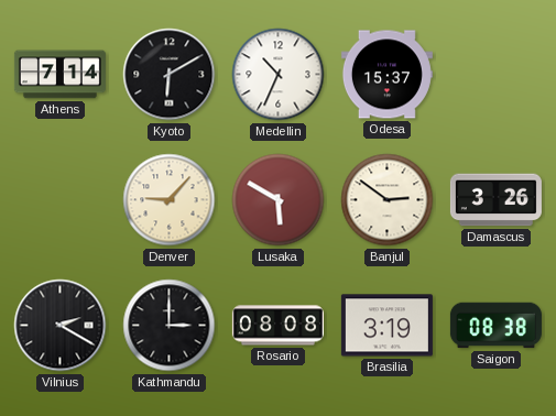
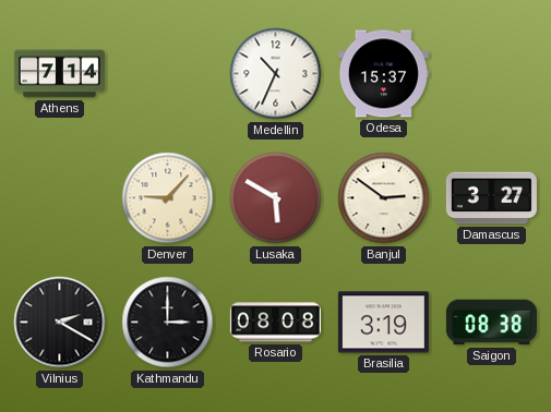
Kyoto: 6:10 -> none
Damascus: 3:26 -> 3:27
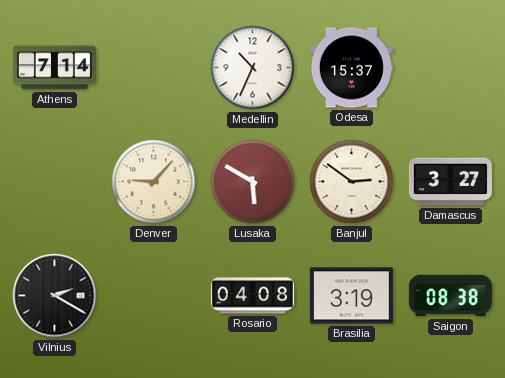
Kathmandu: 3:00 -> none
Rosario: 08:08 -> 04:08
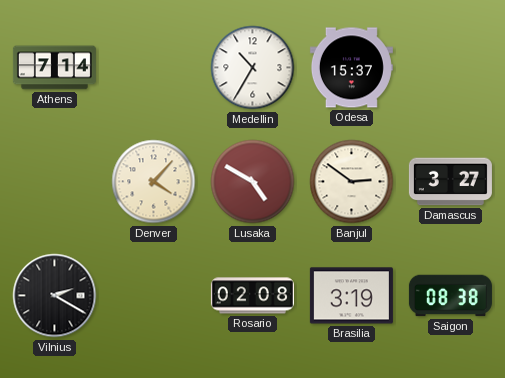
Medellin: 10:34 -> 10:35
Denver: 9:07 -> 4:07
Lusaka: 5:50 -> 4:50
Rosario: 04:08 -> 02:08
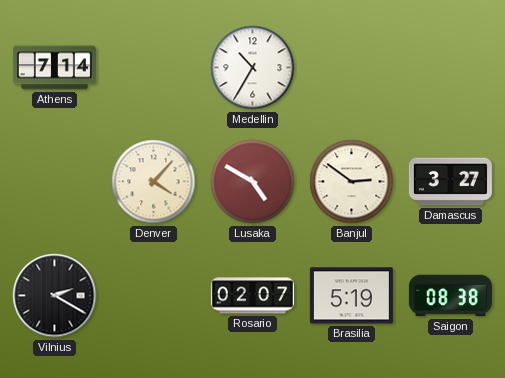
Odesa: 15:37 -> none
Rosario: 02:08 -> 02:07
Brasilia: 3:19 -> 5:19
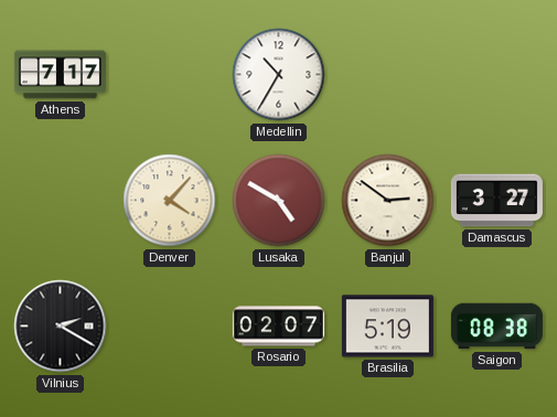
Athens: 7:14 -> 7:17
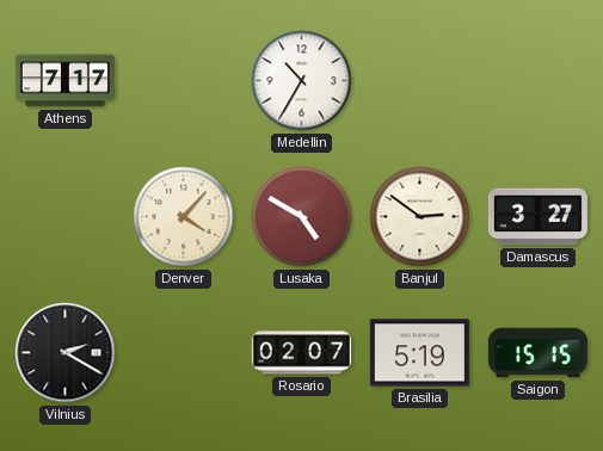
Saigon: 08:38 -> 15:15
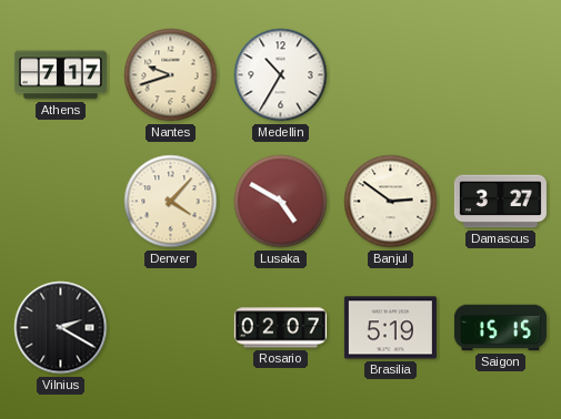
Nantes: none -> 9:42
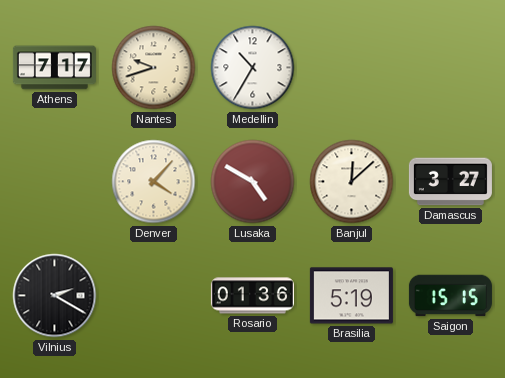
Banjul: 2:51 -> 12:08
Rosario: 02:07 -> 01:36
